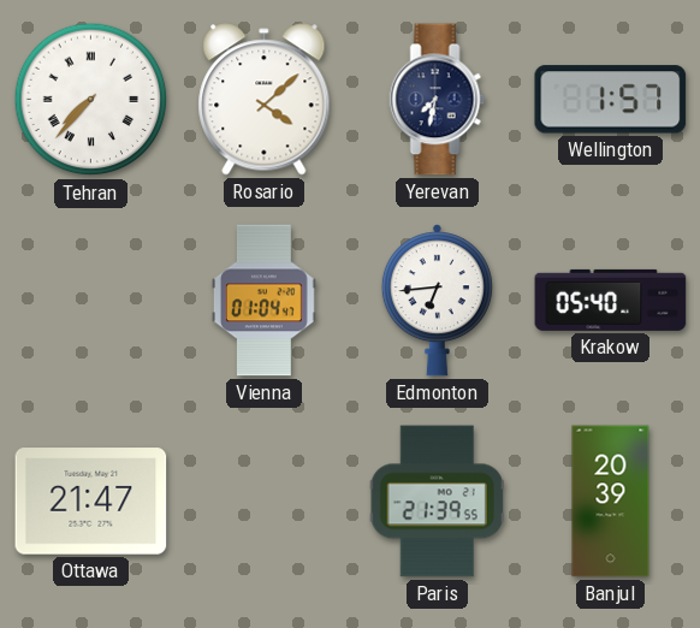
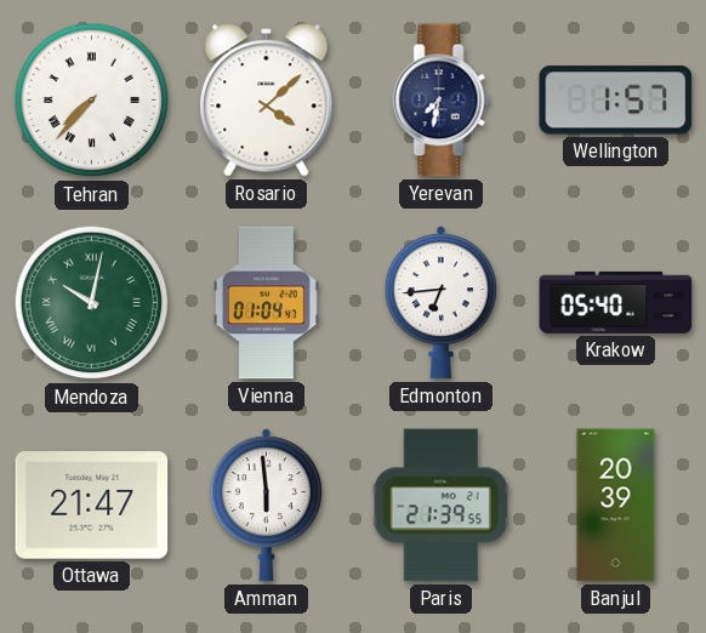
Mendoza: none -> 10:02
Amman: none -> 5:59
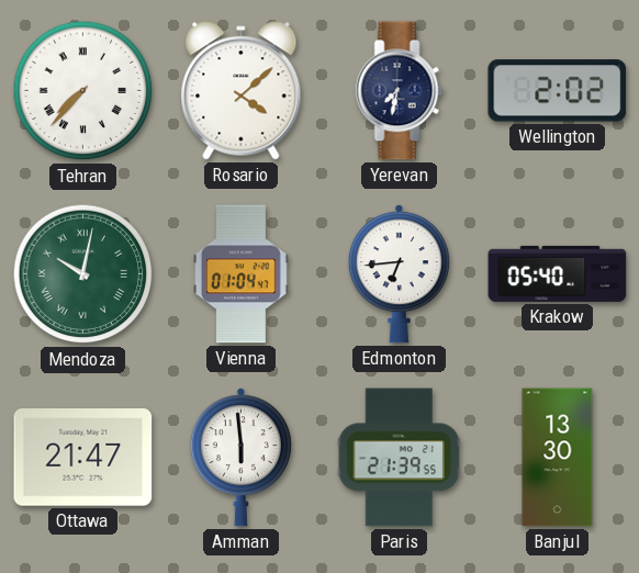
Wellington: 1:57 -> 2:02
Banjul: 20:39 -> 13:30
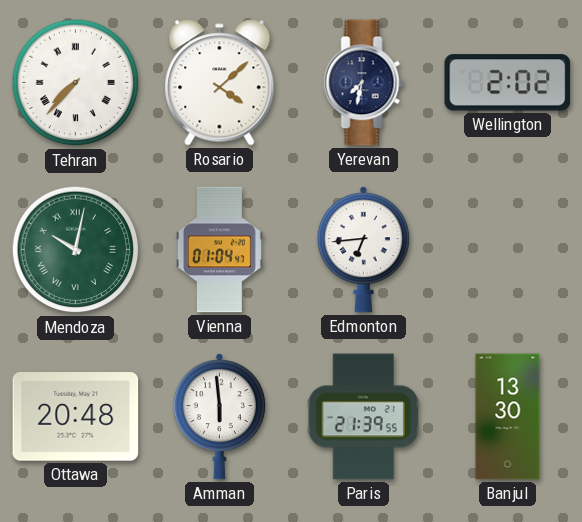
Krakow: 05:40 -> none
Ottawa: 21:47 -> 20:48
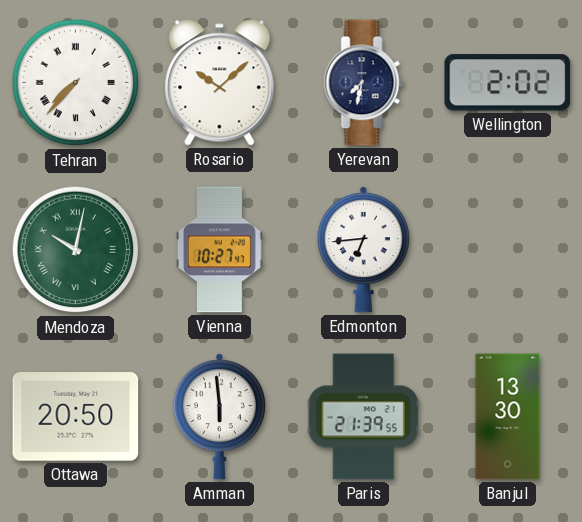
Rosario: 4:08 -> 10:08
Vienna: 01:04 -> 10:27
Ottawa: 20:48 -> 20:50
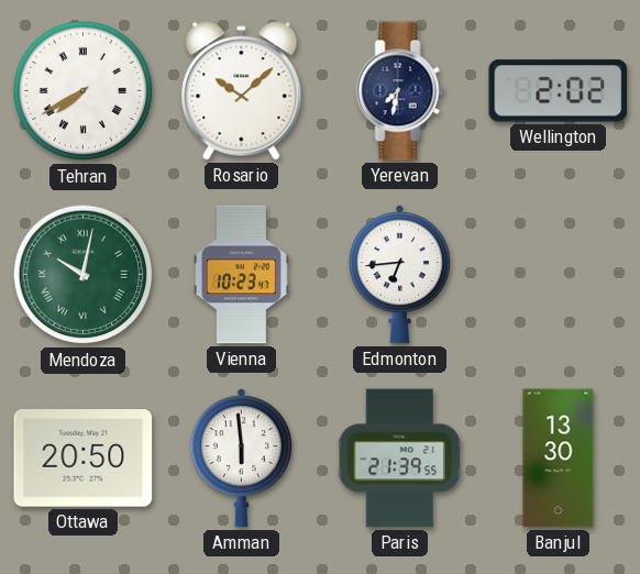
Tehran: 7:37 -> 7:40
Vienna: 10:27 -> 10:23
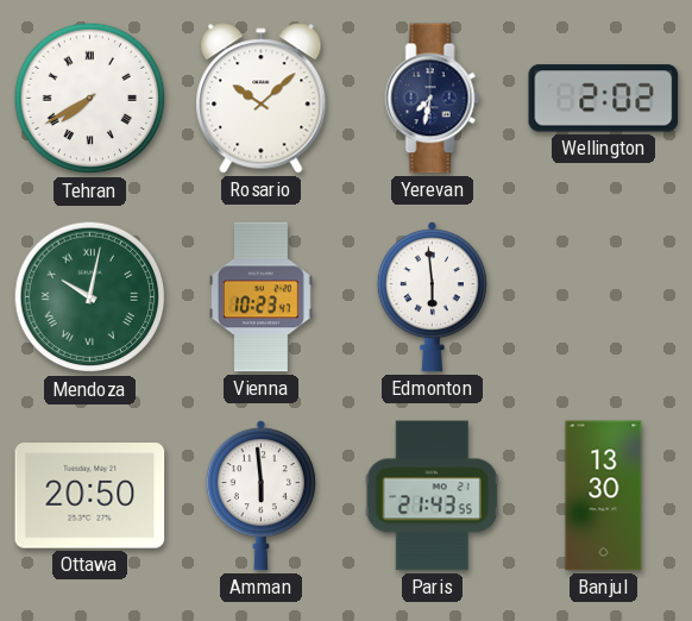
Edmonton: 6:44 -> 5:59
Paris: 21:39 -> 21:43
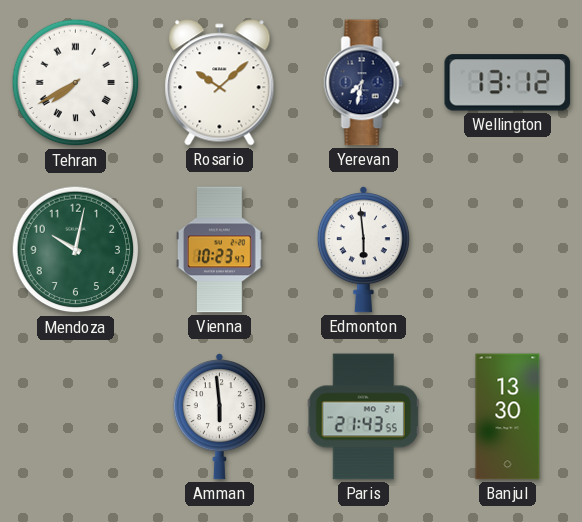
Wellington: 2:02 -> 13:12
Mendoza numerals: Roman -> Arabic
Ottawa: 20:50 -> none
